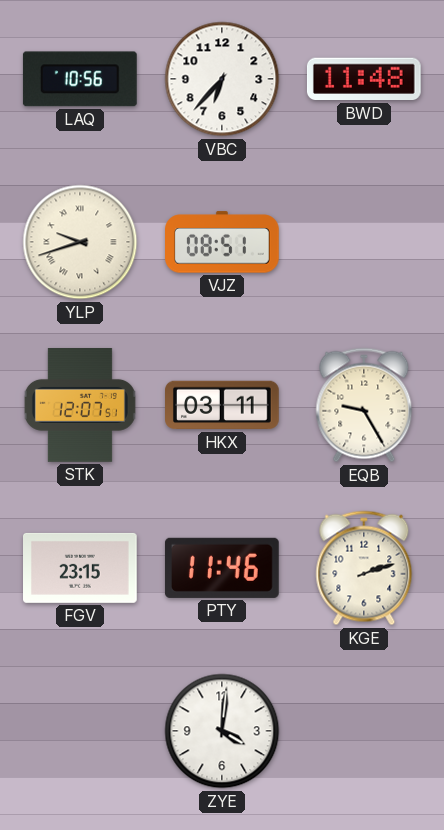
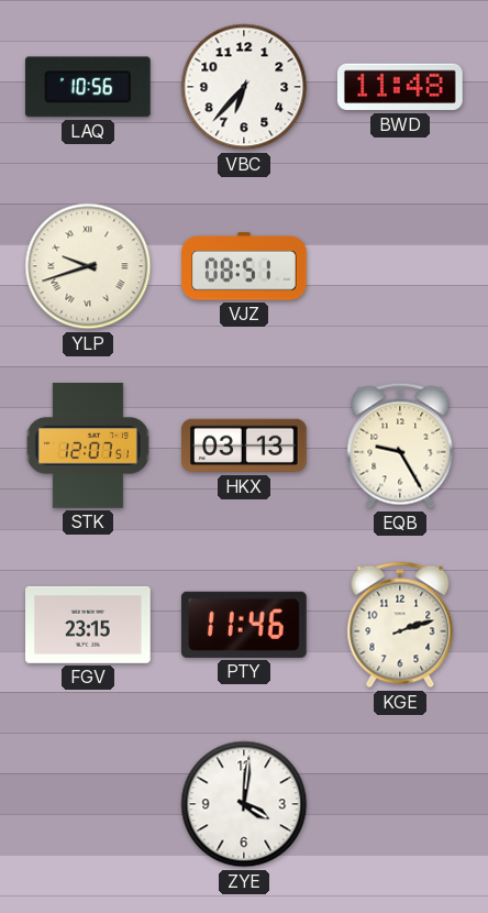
HKX: 03:11 -> 03:13
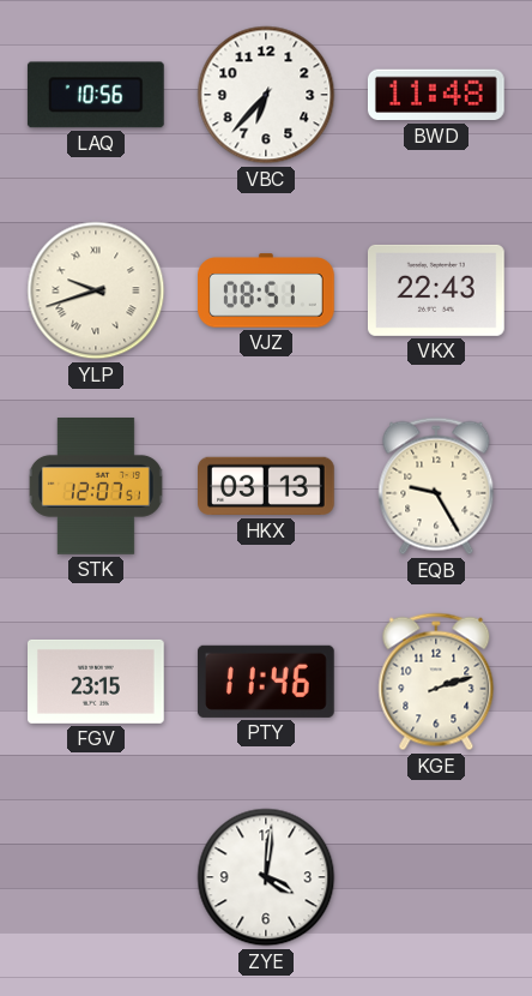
VKX: none -> 22:43
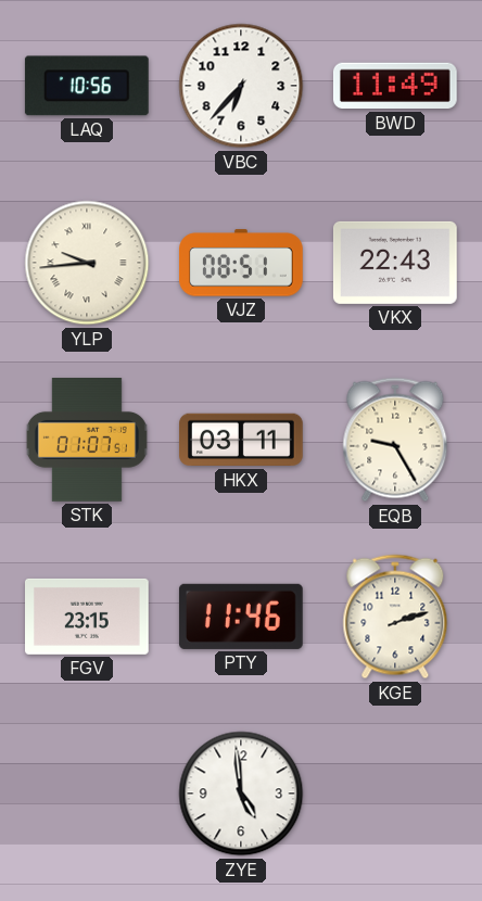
BWD: 11:48 -> 11:49
YLP: 9:42 -> 9:44
STK: 12:07 -> 01:07
HKX: 03:13 -> 03:11
ZYE: 4:01 -> 4:59
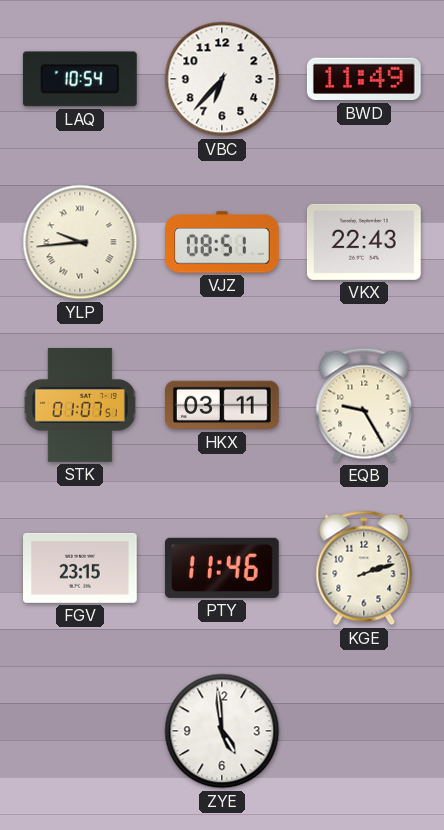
LAQ: 10:56 -> 10:54
